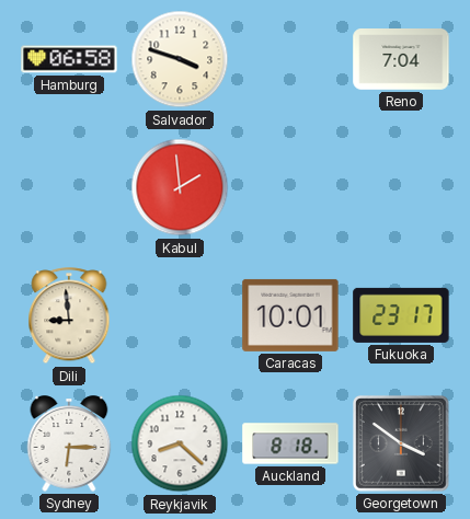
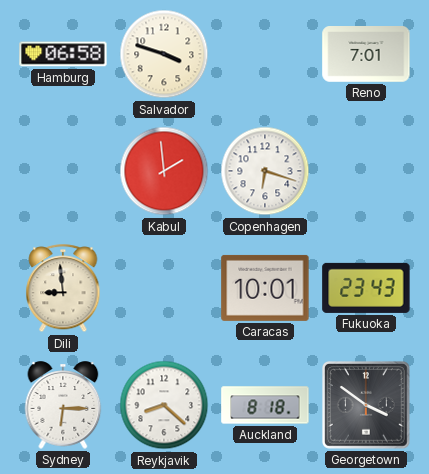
Reno: 7:04 -> 7:01
Copenhagen: none -> 6:18
Fukuoka: 23:17 -> 23:43
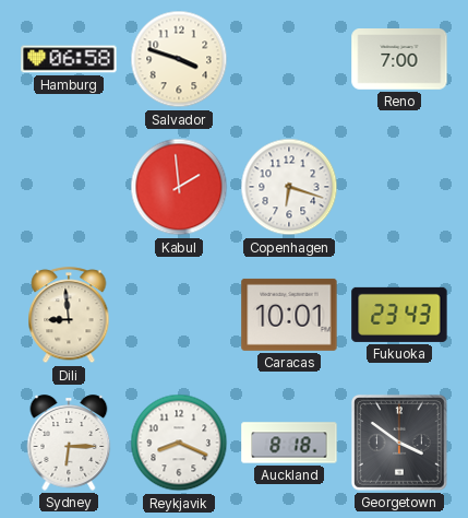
Reno: 7:01 -> 7:00
Reykjavik: 8:22 -> 8:19
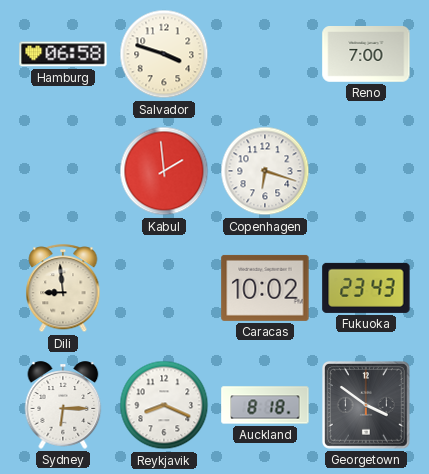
Caracas: 10:01 -> 10:02
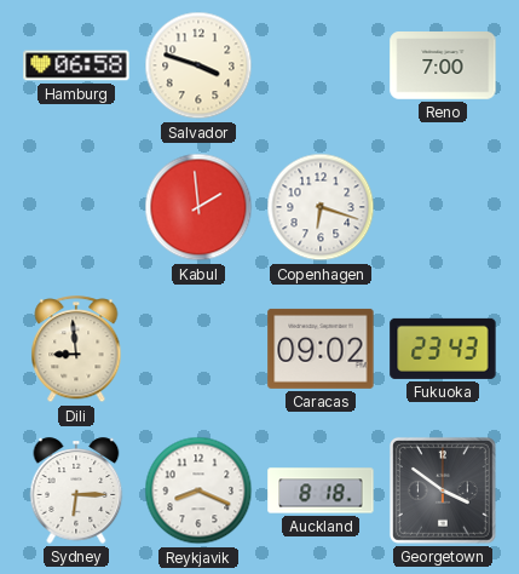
Caracas: 10:02 -> 09:02
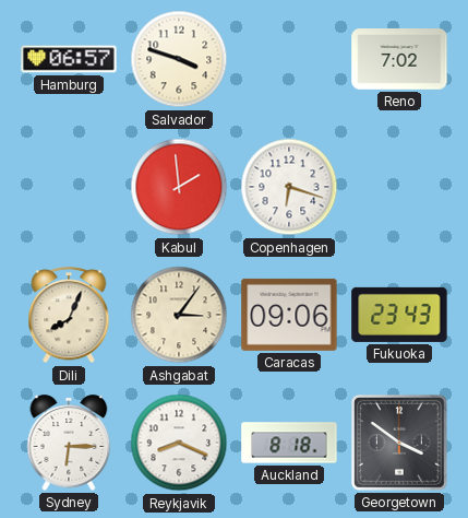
Hamburg: 06:58 -> 06:57
Reno: 7:00 -> 7:02
Dili: 8:59 -> 8:04
Ashgabat: none -> 3:06
Caracas: 09:02 -> 09:06
